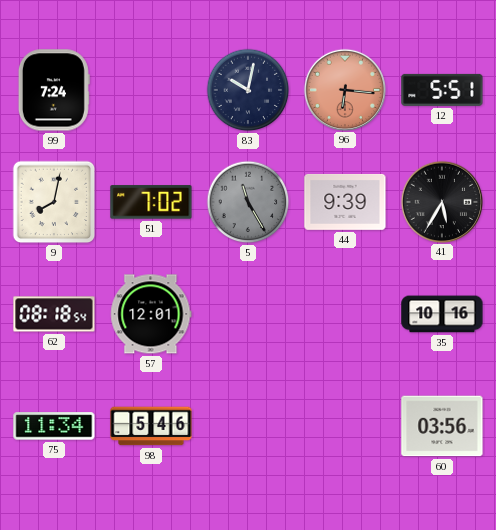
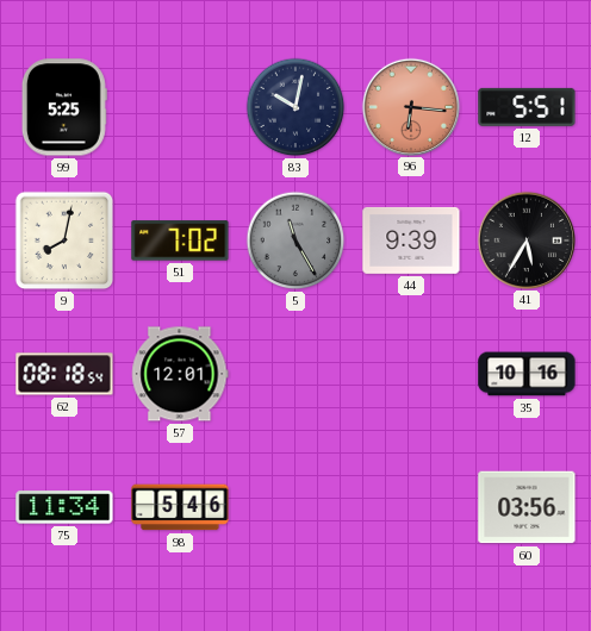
99: 7:24 -> 5:25
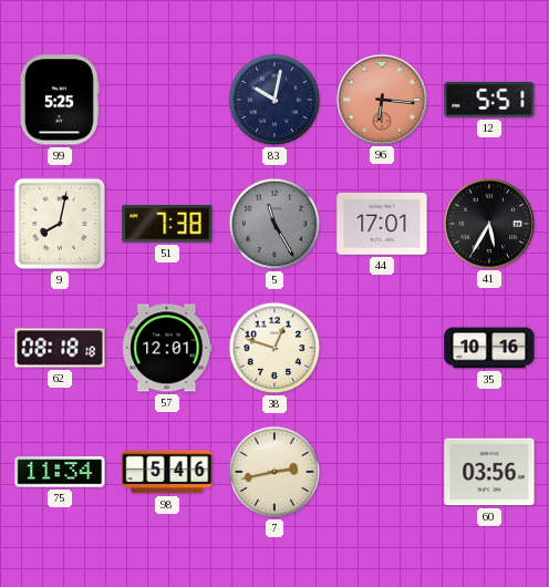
51: 7:02 -> 7:38
44: 9:39 -> 17:01
62: 08:18:54 -> 08:18:18
38: none -> 12:48
7: none -> 2:43
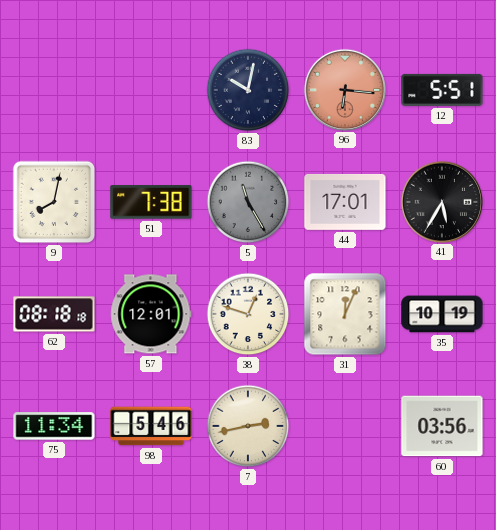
99: 5:25 -> none
31: none -> 12:04
35: 10:16 -> 10:19
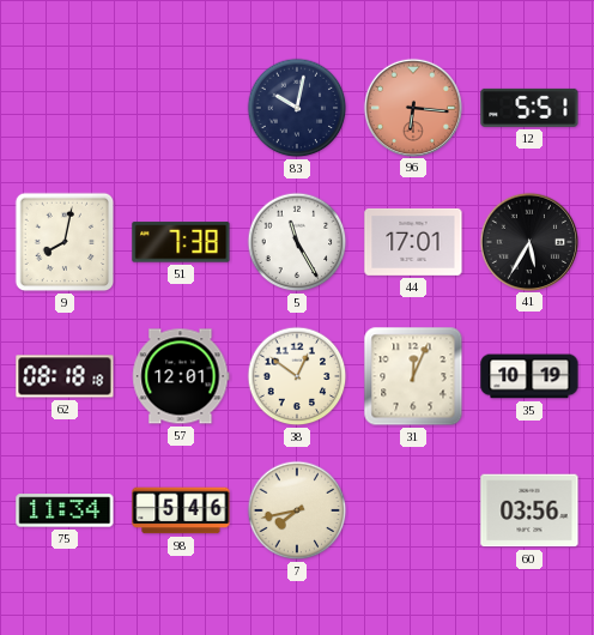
5 dial: grey -> white
38: 12:48 -> 12:51
7: 2:43 -> 7:43
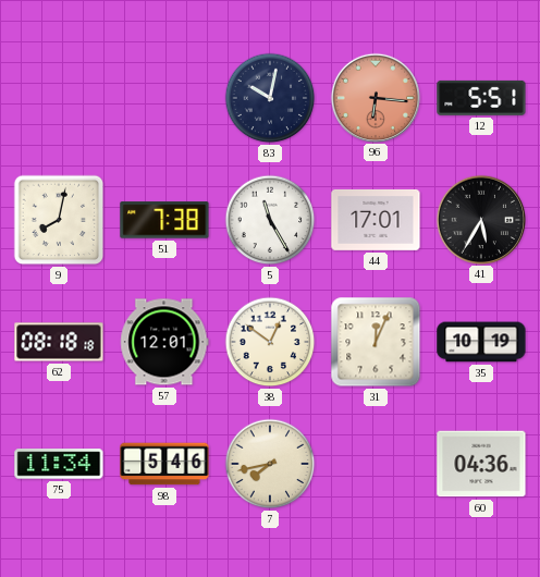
60: 03:56 -> 04:36
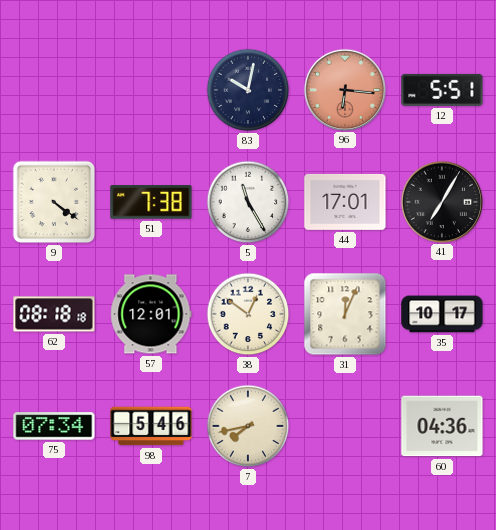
9: 8:02 -> 4:21
41: 5:35 -> 7:05
35: 10:19 -> 10:17
75: 11:34 -> 07:34
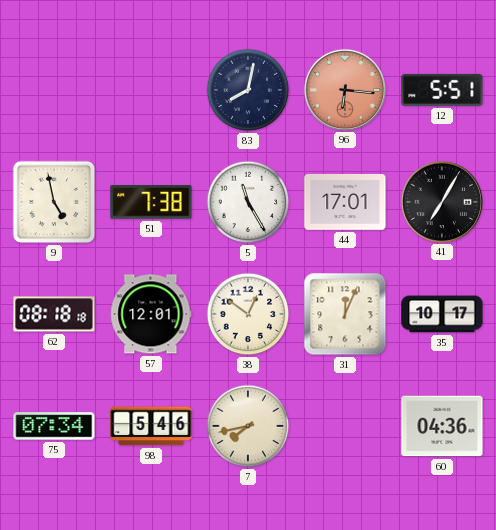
83: 10:02 -> 8:02
9: 4:21 -> 4:58
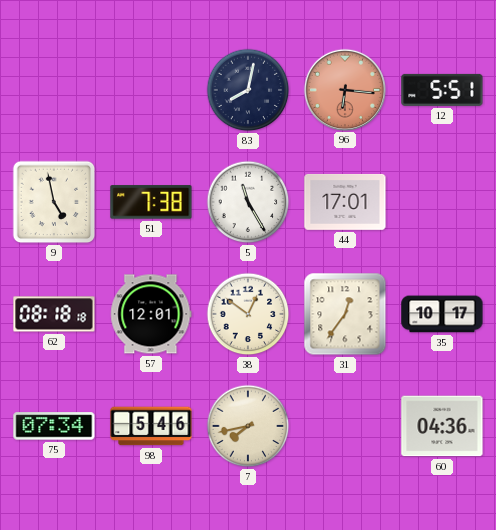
41: 7:05 -> none
31: 12:04 -> 12:36
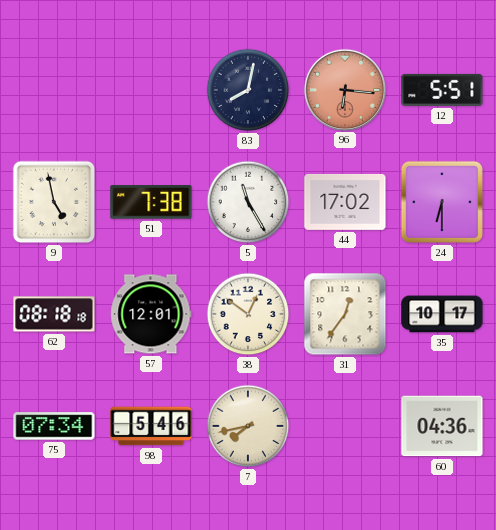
44: 17:01 -> 17:02
24: none -> 6:30
